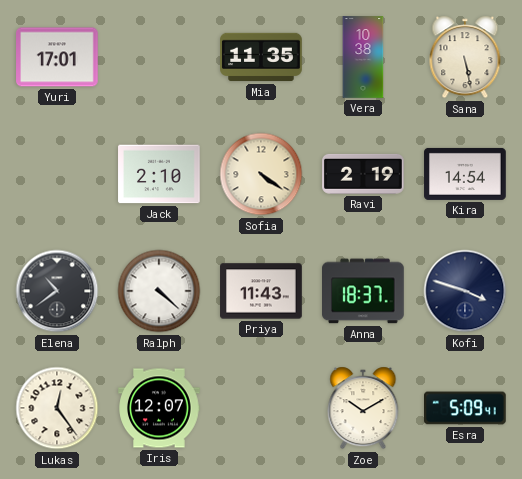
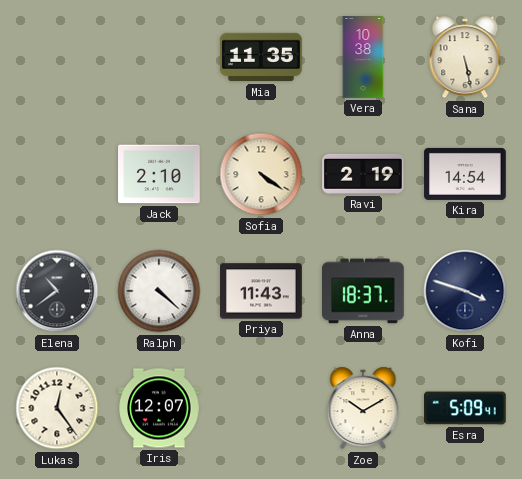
Yuri: 17:01 -> none
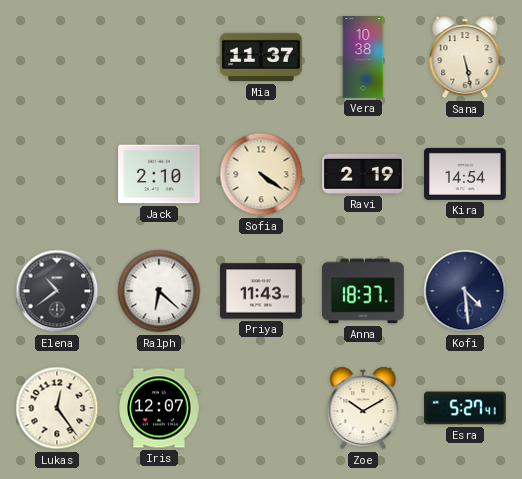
Mia: 11:35 -> 11:37
Ralph: 4:22 -> 6:22
Kofi: 3:48 -> 4:29
Esra: 5:09 -> 5:27
